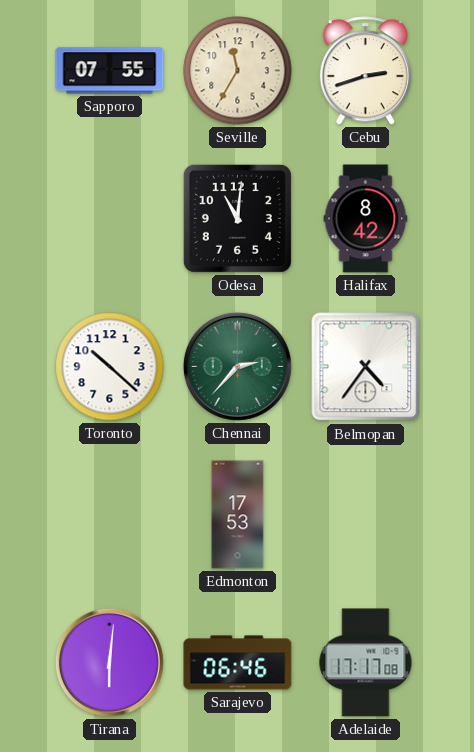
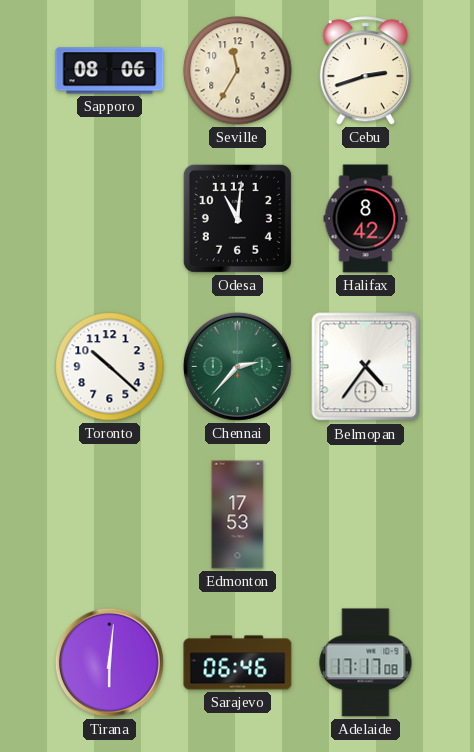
Sapporo: 07:55 -> 08:06
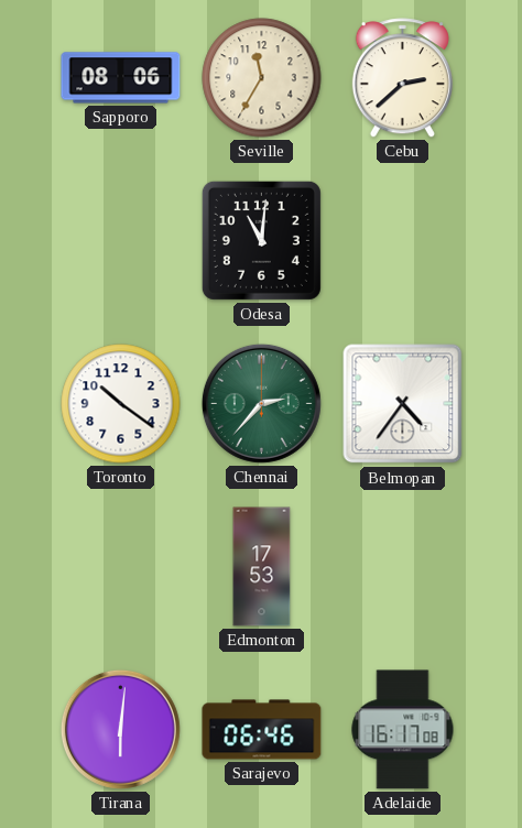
Cebu: 2:42 -> 2:38
Halifax: 8:42 -> none
Toronto: 10:22 -> 10:21
Adelaide: 17:17 -> 16:17
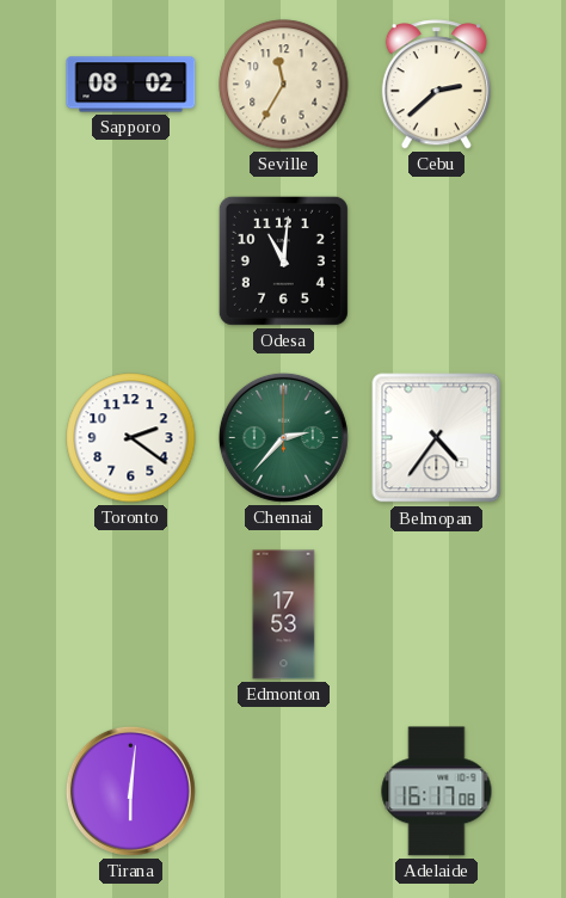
Sapporo: 08:06 -> 08:02
Toronto: 10:21 -> 2:21
Sarajevo: 06:46 -> none
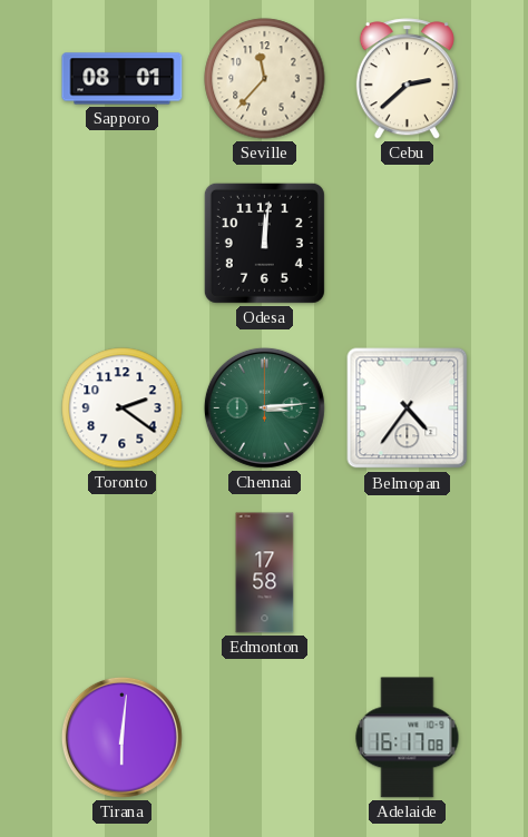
Sapporo: 08:02 -> 08:01
Seville: 11:35 -> 11:37
Odesa: 11:01 -> 12:01
Chennai: 2:37 -> 3:14
Edmonton: 17:53 -> 17:58
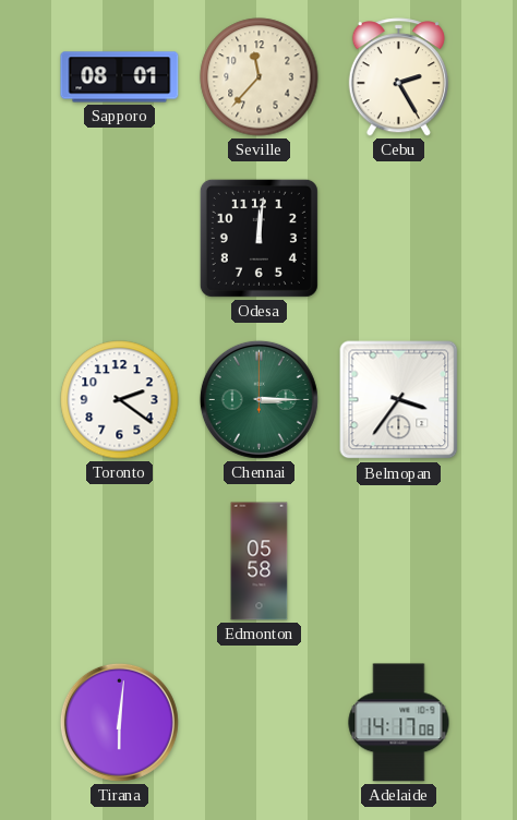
Cebu: 2:38 -> 2:25
Chennai: 3:14 -> 3:15
Belmopan: 4:36 -> 3:36
Edmonton: 17:58 -> 05:58
Adelaide: 16:17 -> 14:17
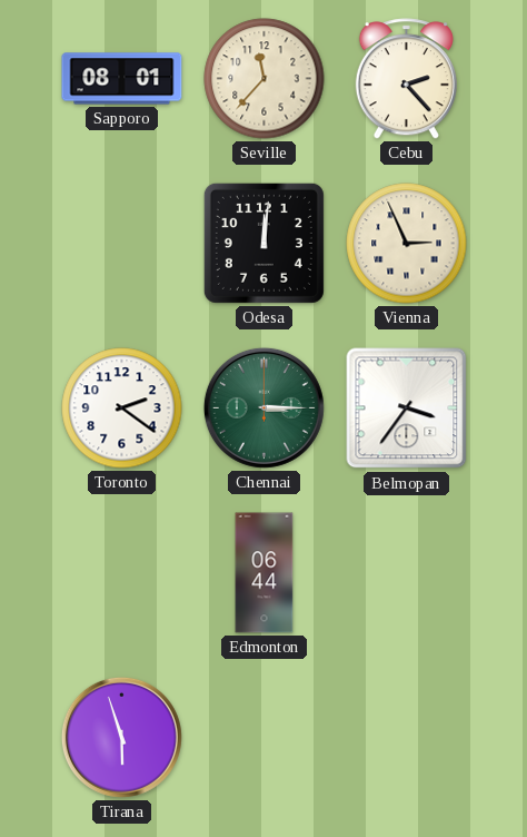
Cebu: 2:25 -> 2:23
Vienna: none -> 2:56
Edmonton: 05:58 -> 06:44
Tirana: 6:01 -> 5:57
Adelaide: 14:17 -> none
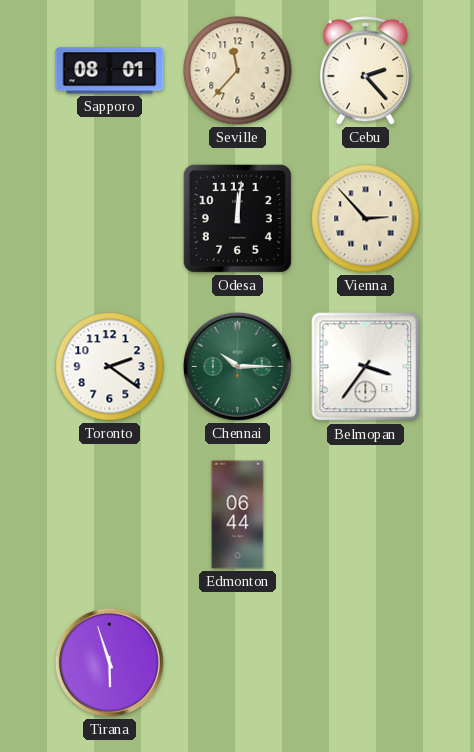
Vienna: 2:56 -> 2:53
Chennai: 3:15 -> 10:15
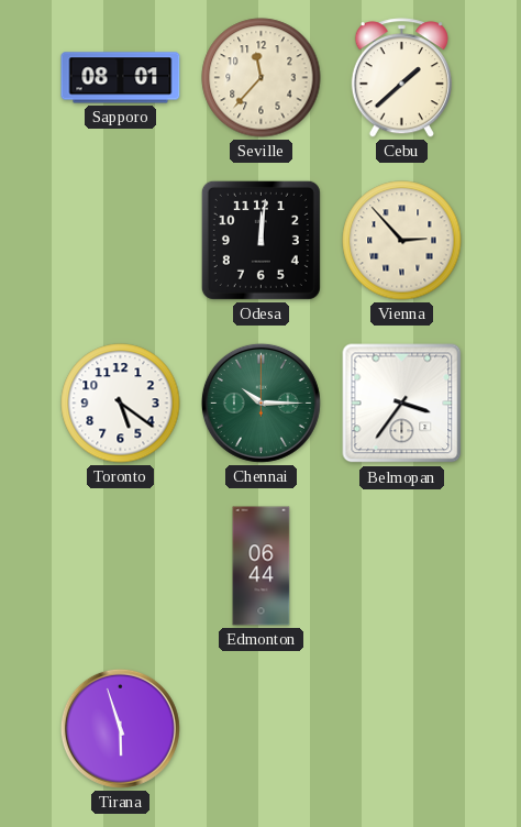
Cebu: 2:23 -> 1:38
Toronto: 2:21 -> 5:21
